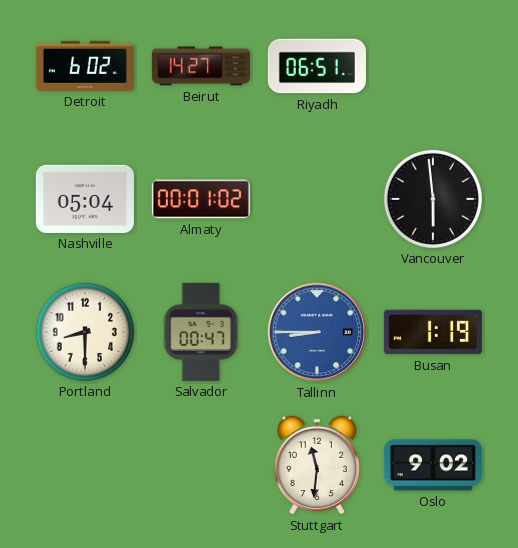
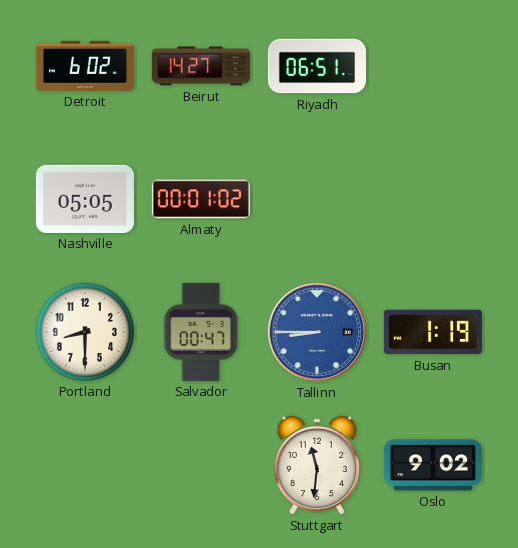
Nashville: 05:04 -> 05:05
Vancouver: 5:59 -> none
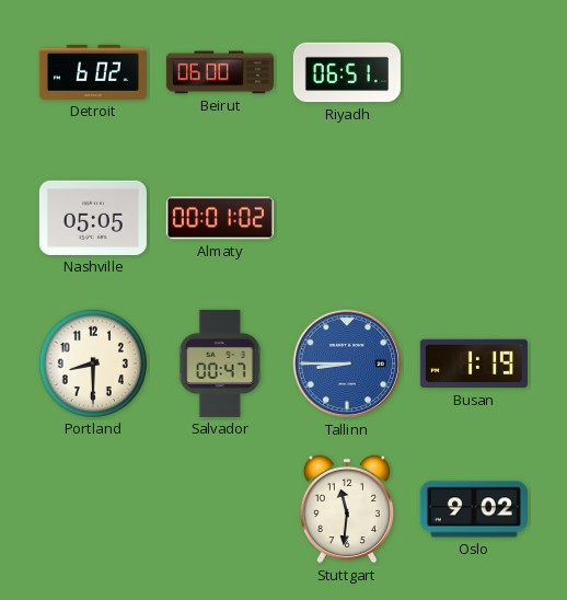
Beirut: 14:27 -> 06:00
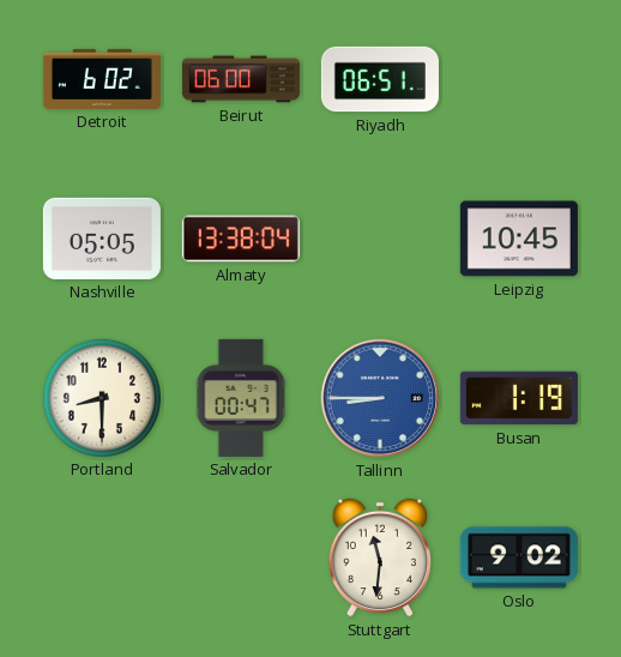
Almaty: 00:01 -> 13:38
Leipzig: none -> 10:45
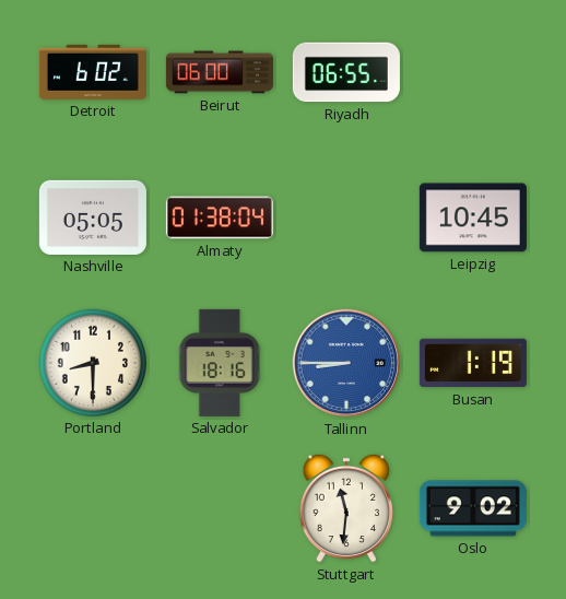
Riyadh: 06:51 -> 06:55
Almaty: 13:38 -> 01:38
Salvador: 00:47 -> 18:16
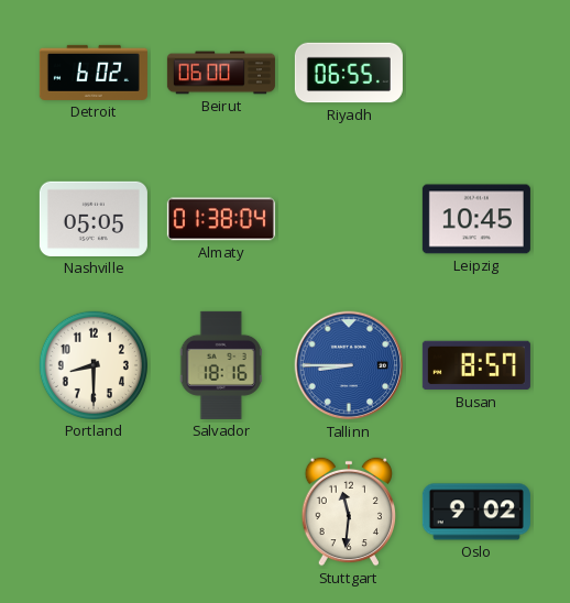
Busan: 1:19 -> 8:57
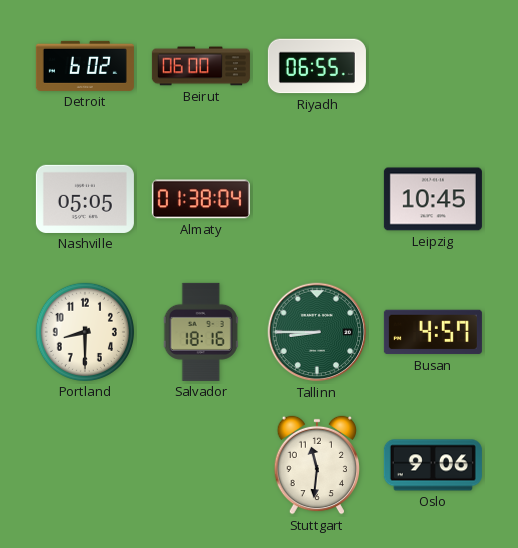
Tallinn dial: blue -> green
Busan: 8:57 -> 4:57
Oslo: 9:02 -> 9:06
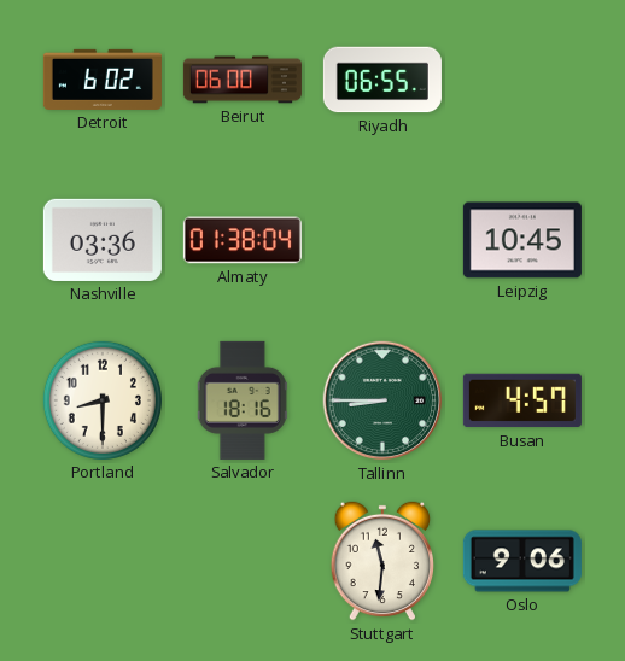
Nashville: 05:05 -> 03:36
